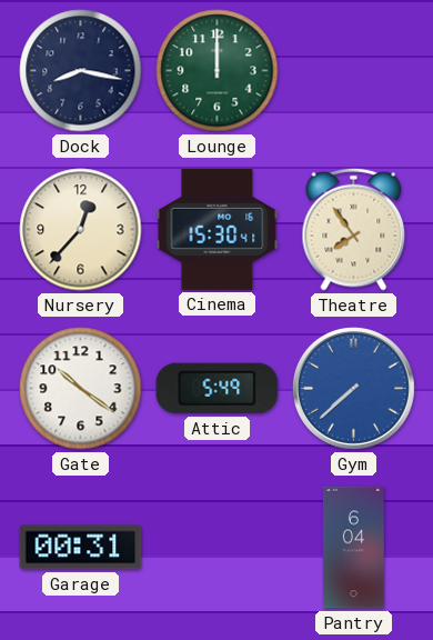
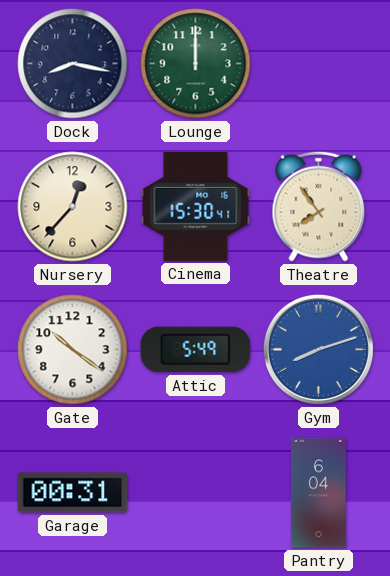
Gym: 7:38 -> 8:12
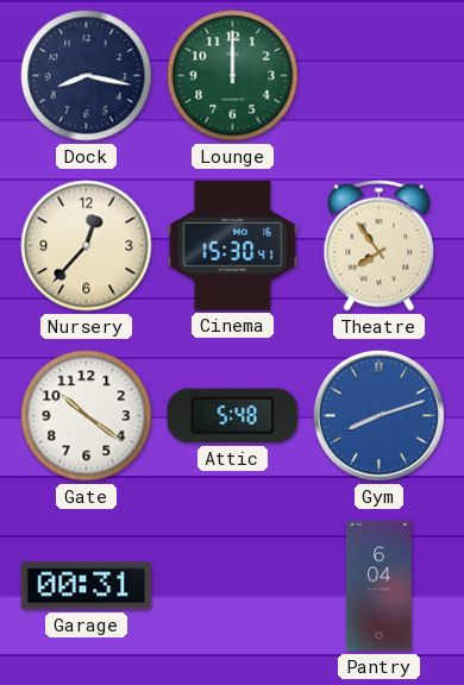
Attic: 5:49 -> 5:48
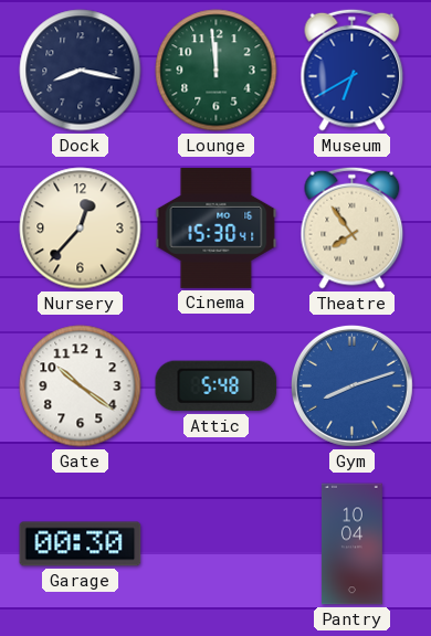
Lounge: 12:00 -> 11:59
Museum: none -> 6:40
Garage: 00:31 -> 00:30
Pantry: 6:04 -> 10:04
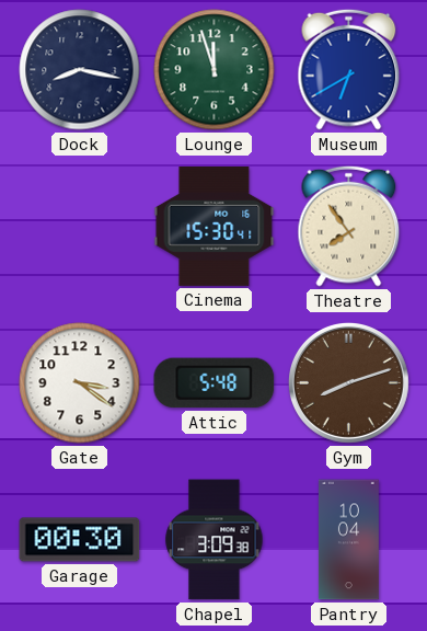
Lounge: 11:59 -> 11:57
Nursery: 12:37 -> none
Gate: 10:21 -> 3:21
Gym dial: blue -> brown
Chapel: none -> 3:09
